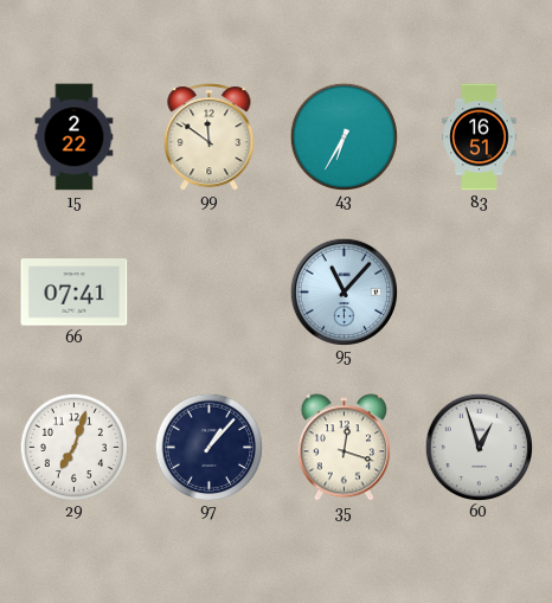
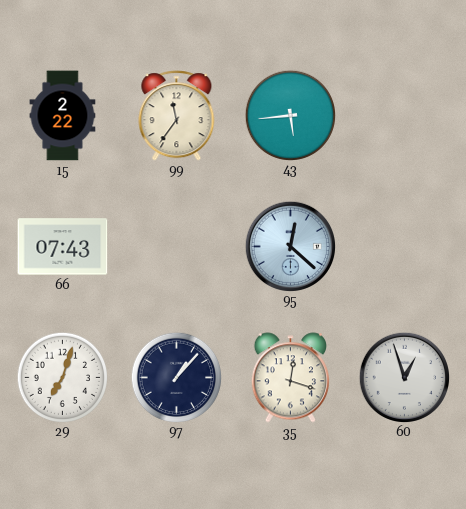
99: 11:51 -> 11:36
43: 6:35 -> 5:44
83: 16:51 -> none
66: 07:41 -> 07:43
95: 11:07 -> 12:22
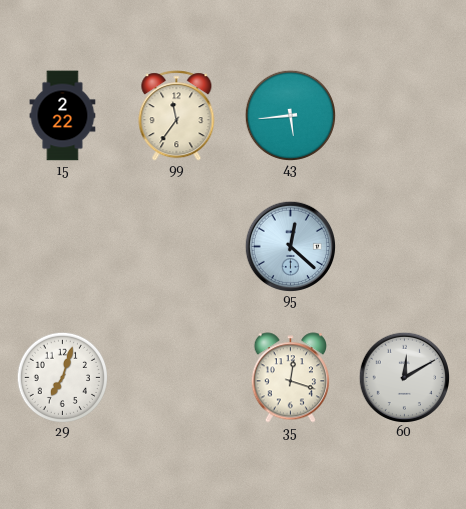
66: 07:43 -> none
97: 1:07 -> none
60: 12:57 -> 12:10
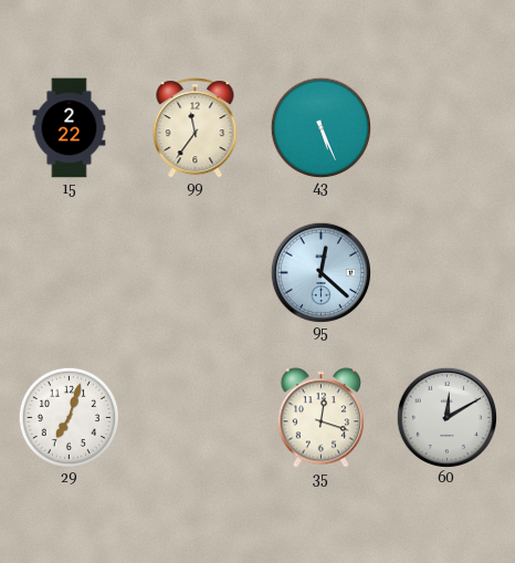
43: 5:44 -> 5:26
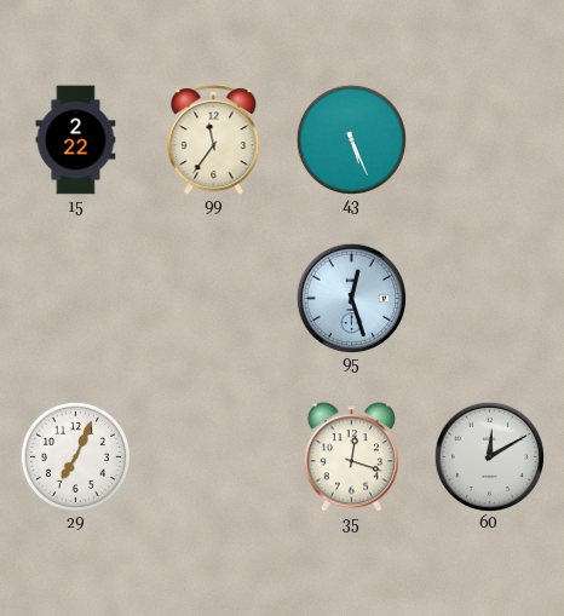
95: 12:22 -> 12:27
29: 7:03 -> 7:04
